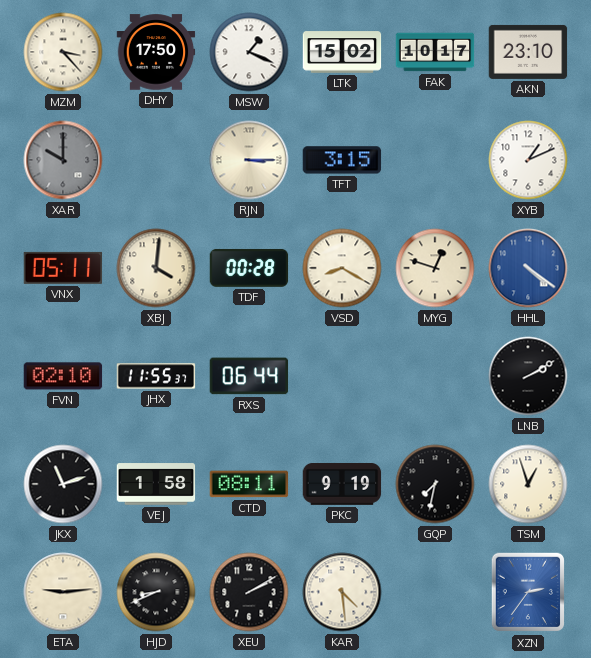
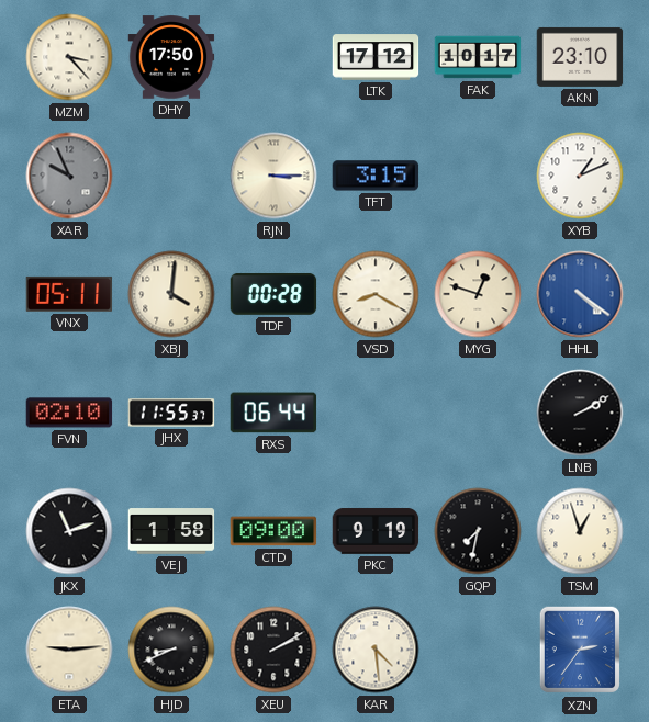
MSW: 1:19 -> none
LTK: 15:02 -> 17:12
XAR: 10:00 -> 9:56
CTD: 08:11 -> 09:00
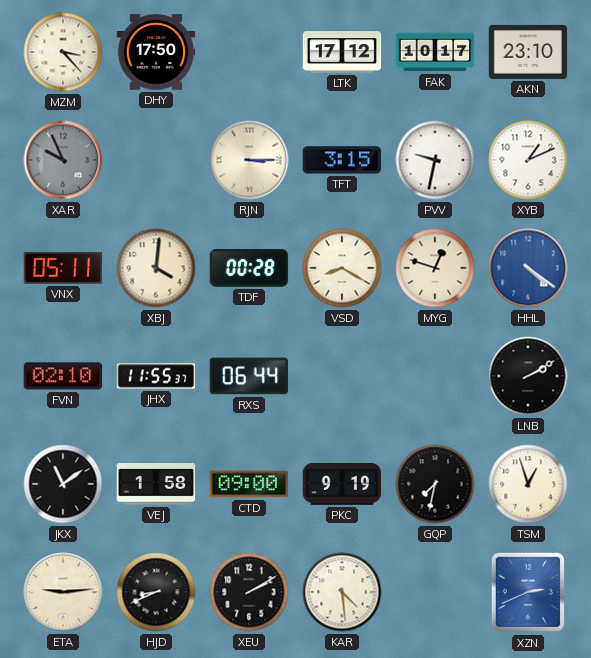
PVV: none -> 9:32
JKX: 11:12 -> 11:09
XZN: 2:36 -> 2:41
